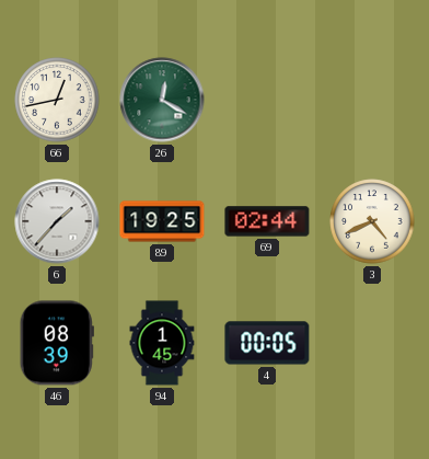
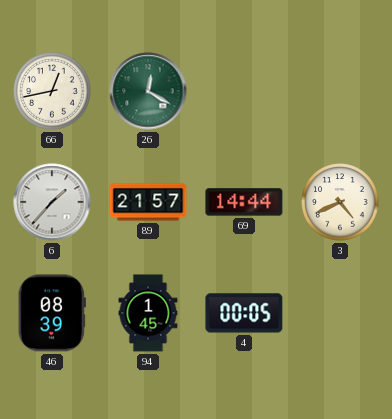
89: 19:25 -> 21:57
69: 02:44 -> 14:44
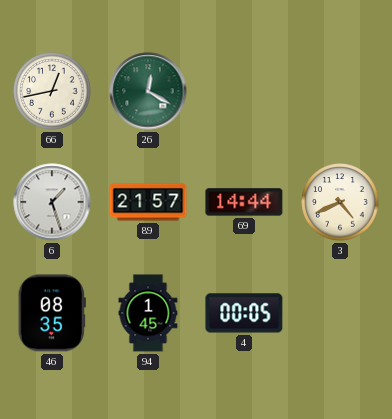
6: 1:37 -> 1:27
46: 08:39 -> 08:35
